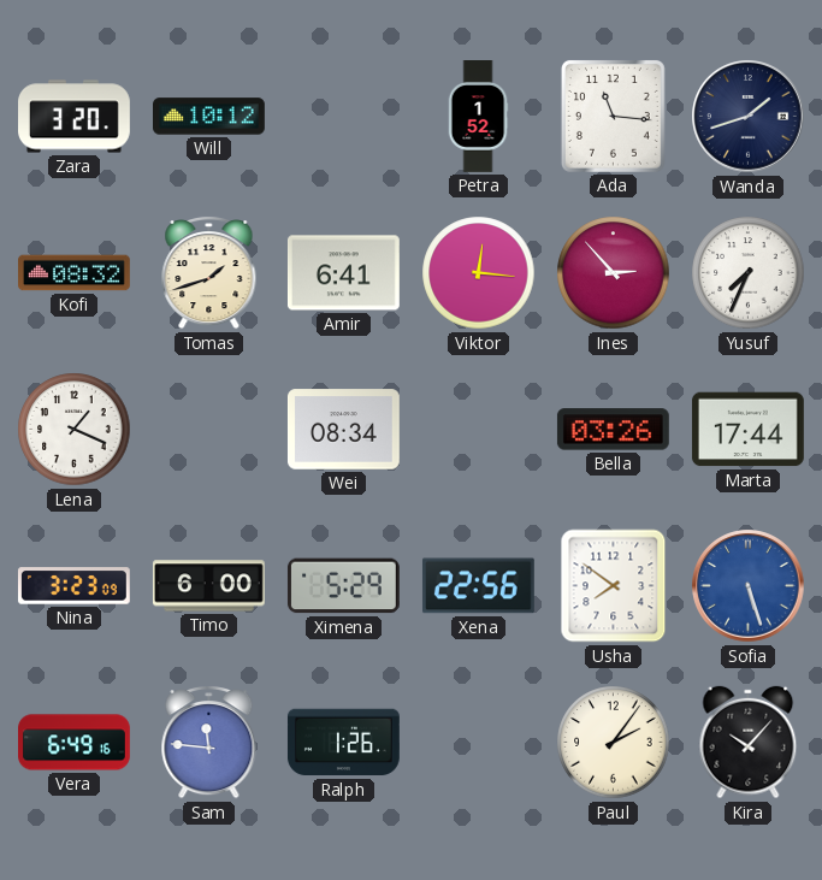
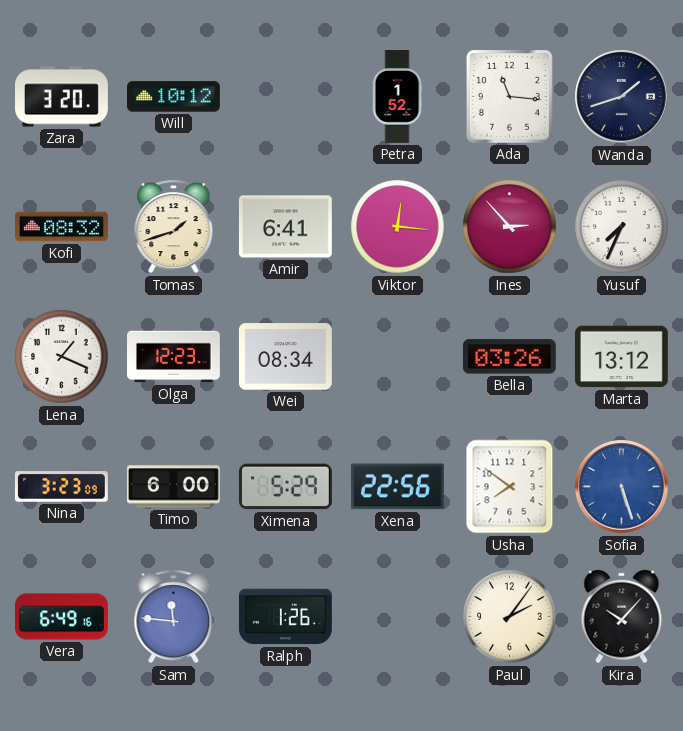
Olga: none -> 12:23
Marta: 17:44 -> 13:12
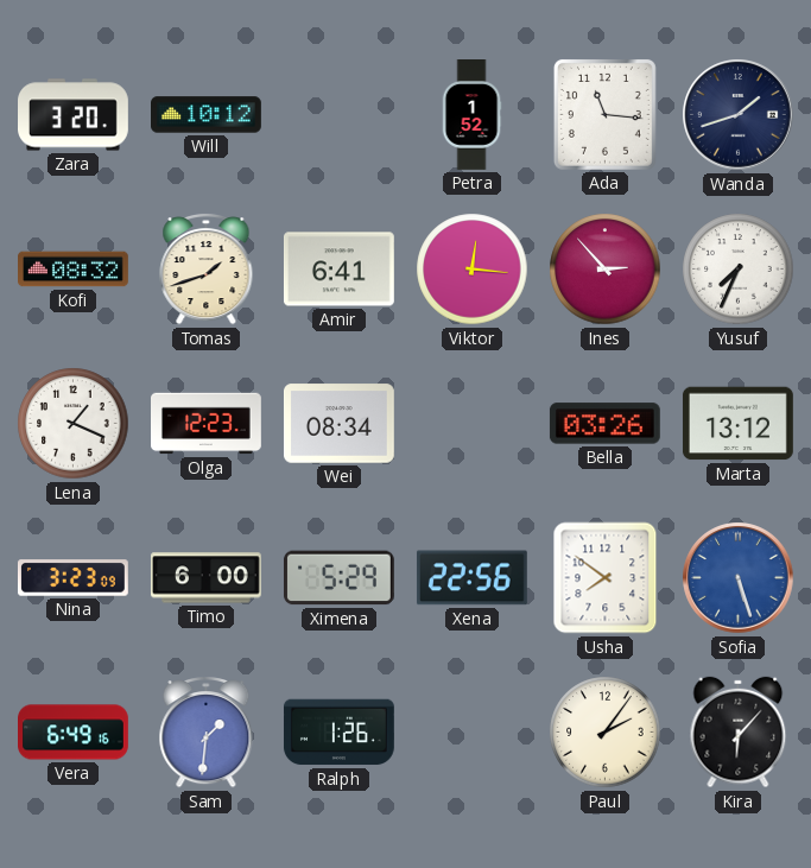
Sam: 11:46 -> 1:31
Kira: 10:07 -> 6:07
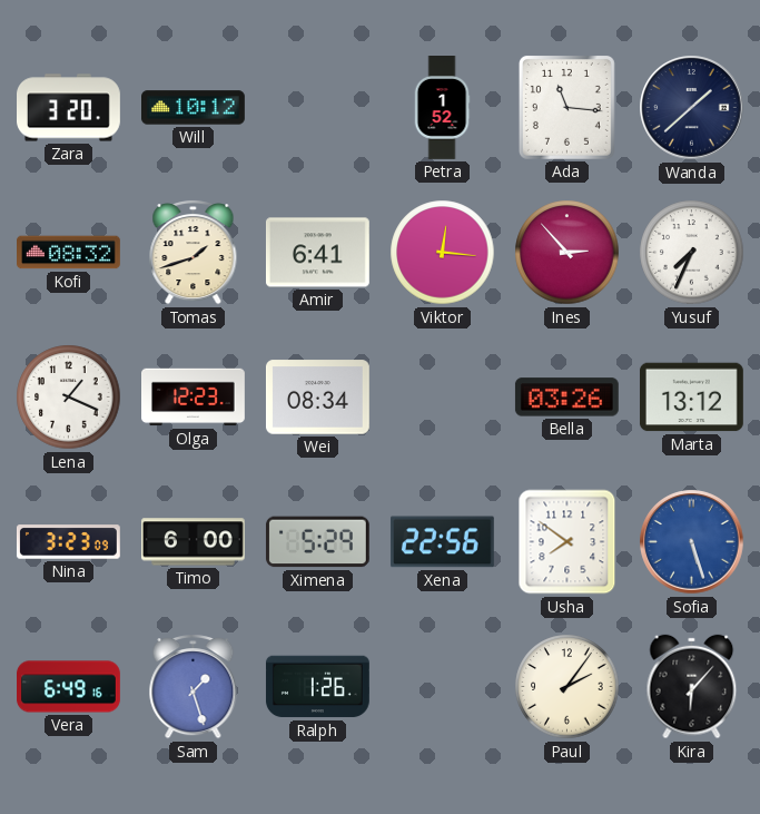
Wanda: 1:42 -> 1:38
Sam: 1:31 -> 1:27
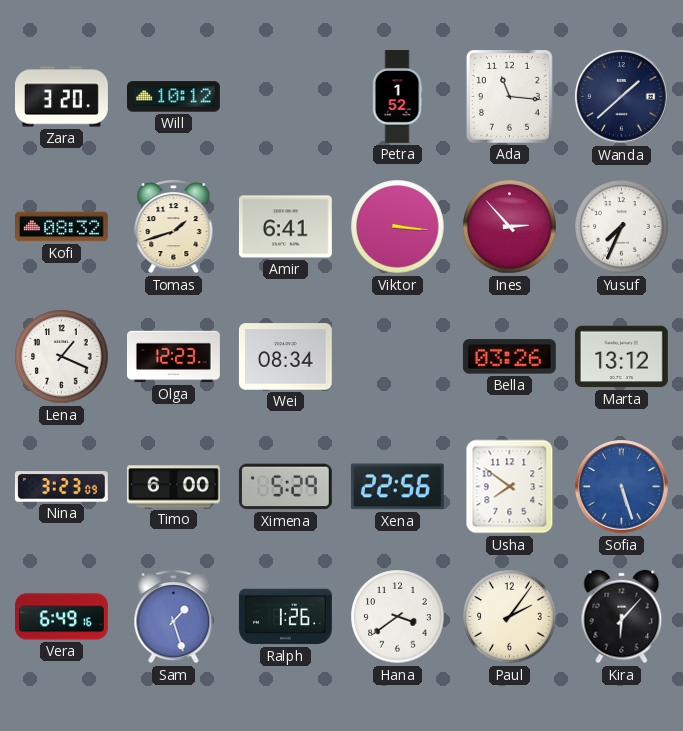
Viktor: 12:16 -> 3:16
Hana: none -> 3:39
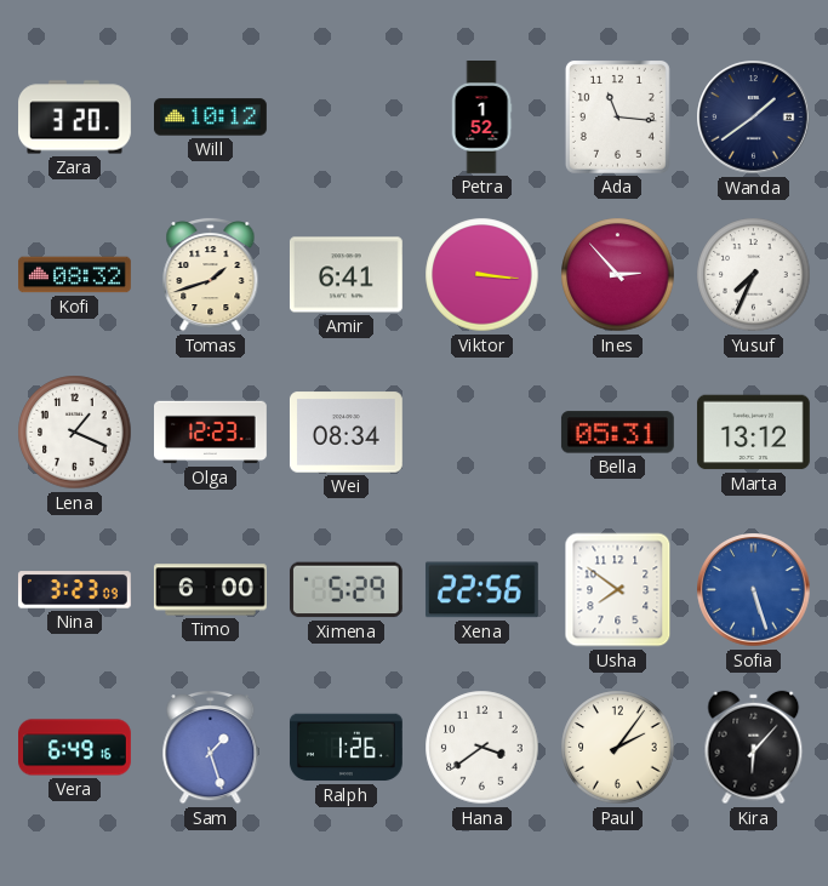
Wanda: 1:38 -> 1:39
Bella: 03:26 -> 05:31
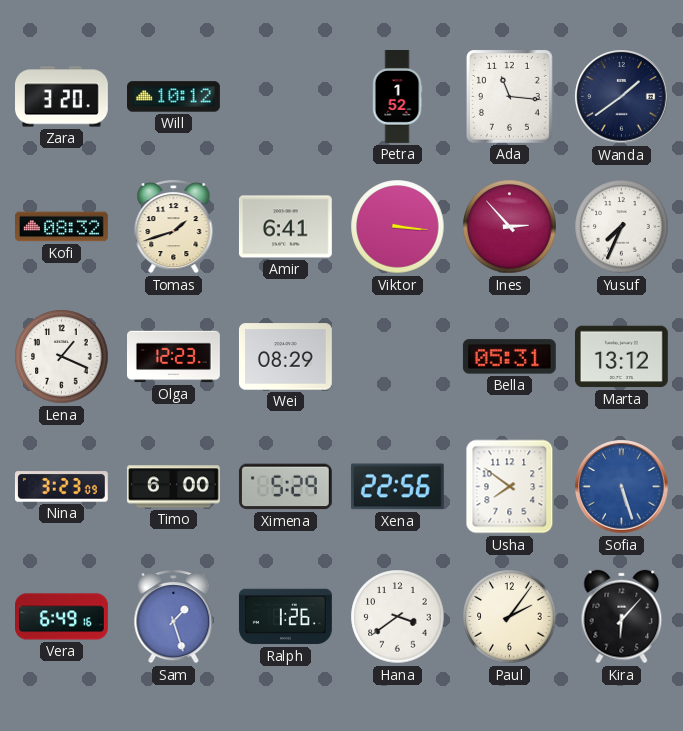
Wei: 08:34 -> 08:29
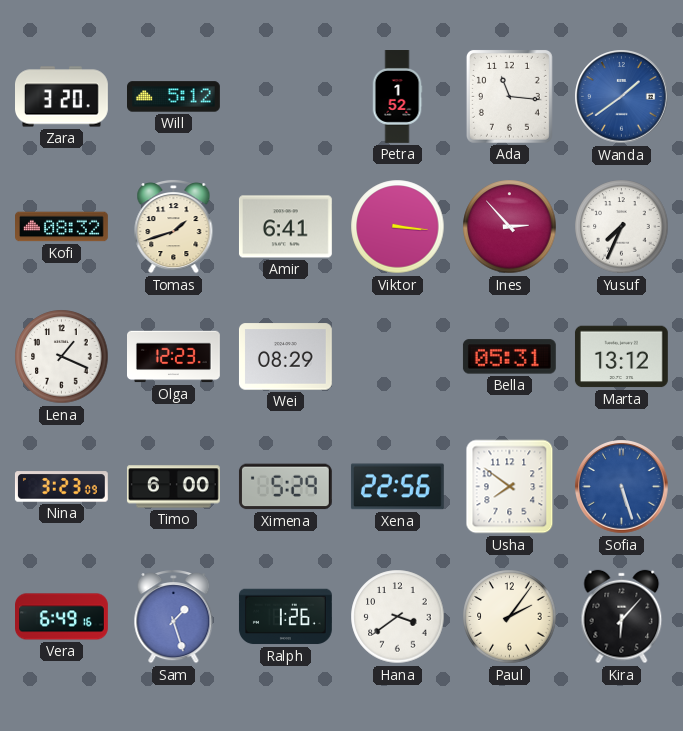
Will: 10:12 -> 5:12
Wanda dial: navy -> blue
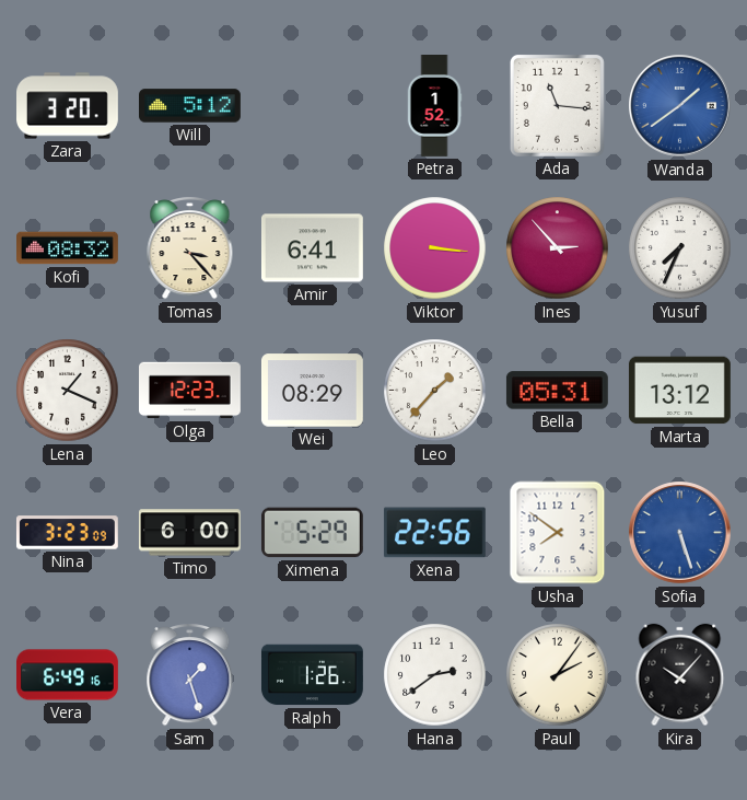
Tomas: 1:42 -> 3:23
Leo: none -> 1:37
Hana: 3:39 -> 2:39
Kira: 6:07 -> 10:07
